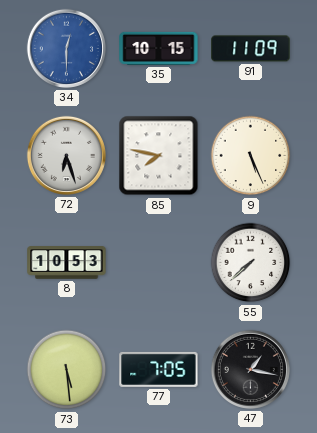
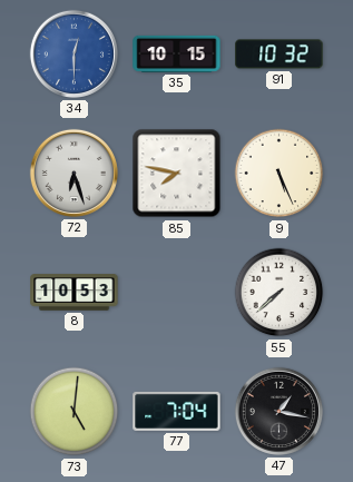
91: 11:09 -> 10:32
73: 5:29 -> 5:01
77: 7:05 -> 7:04
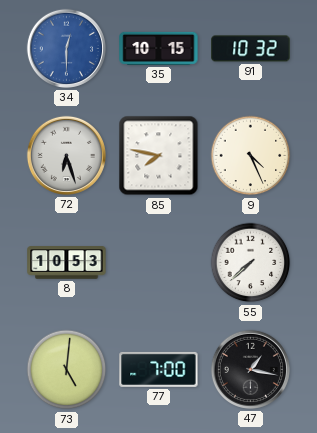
9: 5:26 -> 4:26
77: 7:04 -> 7:00
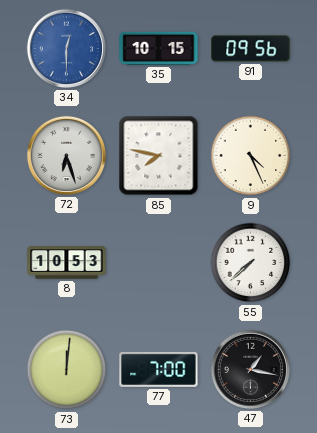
91: 10:32 -> 09:56
73: 5:01 -> 12:01
